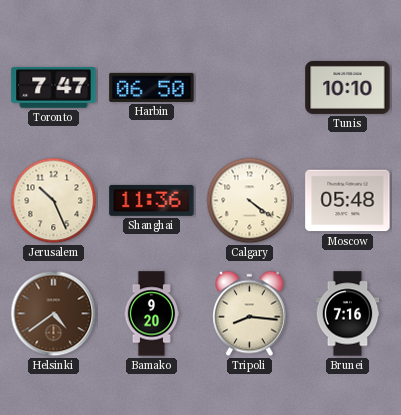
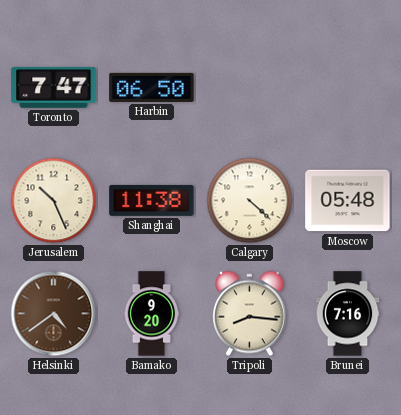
Tunis: 10:10 -> none
Shanghai: 11:36 -> 11:38
Calgary: 4:21 -> 4:22
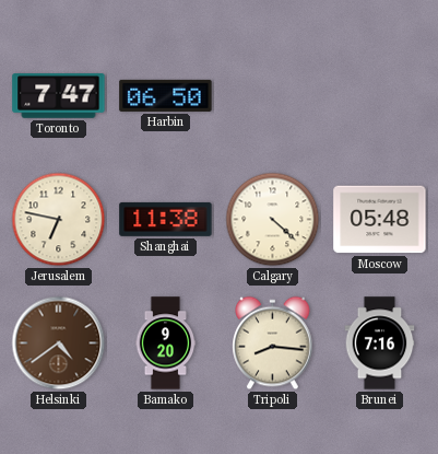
Jerusalem: 10:26 -> 6:47
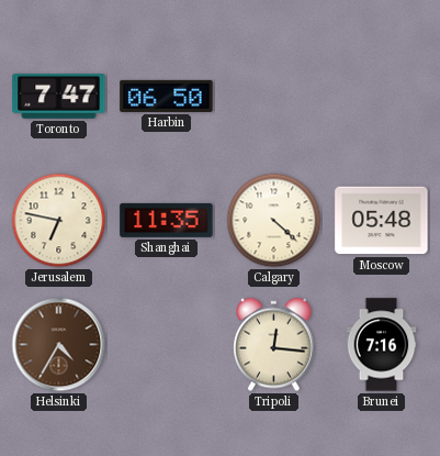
Shanghai: 11:38 -> 11:35
Helsinki: 4:39 -> 4:35
Bamako: 9:20 -> none
Tripoli: 8:16 -> 12:16
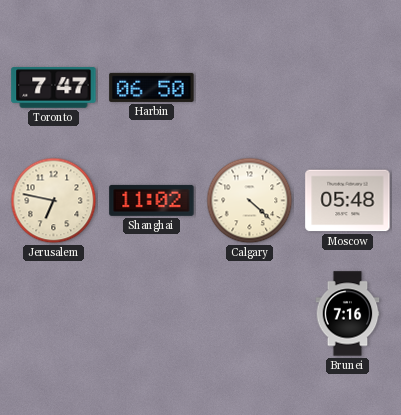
Shanghai: 11:35 -> 11:02
Helsinki: 4:35 -> none
Tripoli: 12:16 -> none
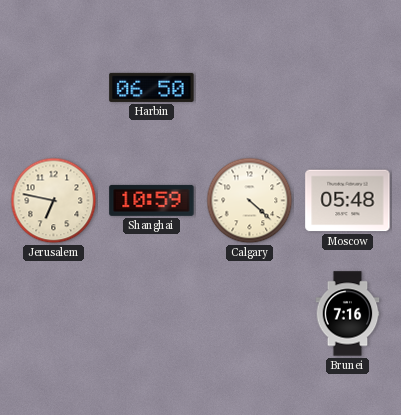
Toronto: 7:47 -> none
Shanghai: 11:02 -> 10:59
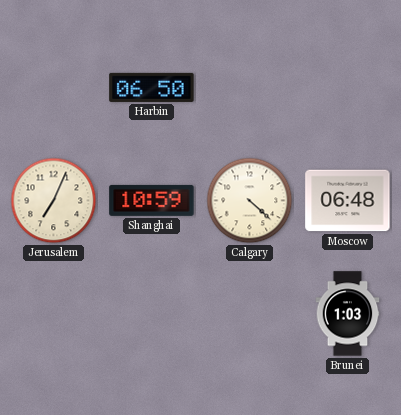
Jerusalem: 6:47 -> 7:04
Moscow: 05:48 -> 06:48
Brunei: 7:16 -> 1:03
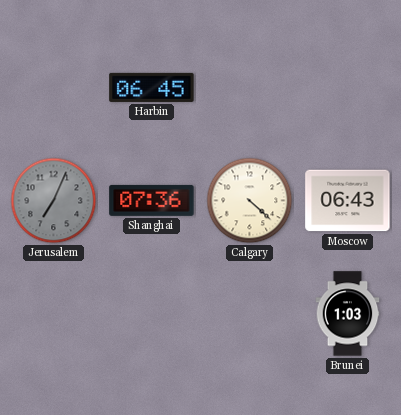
Harbin: 06:50 -> 06:45
Jerusalem dial: cream -> grey
Shanghai: 10:59 -> 07:36
Moscow: 06:48 -> 06:43
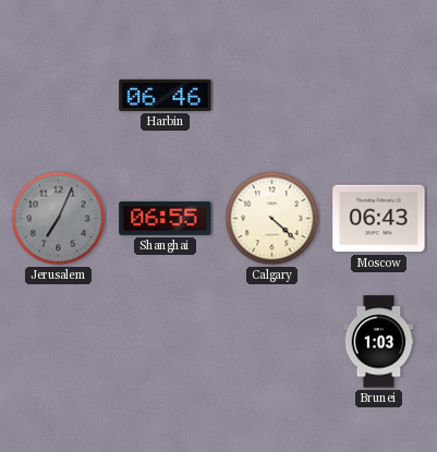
Harbin: 06:45 -> 06:46
Shanghai: 07:36 -> 06:55
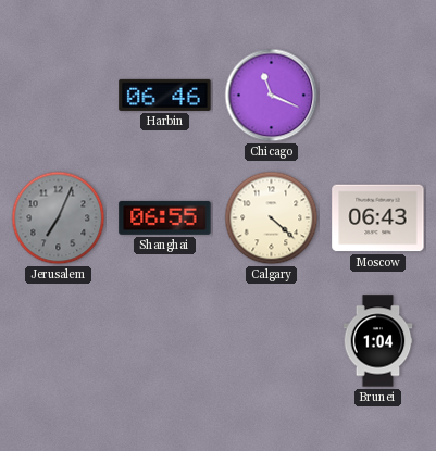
Chicago: none -> 11:19
Brunei: 1:03 -> 1:04
